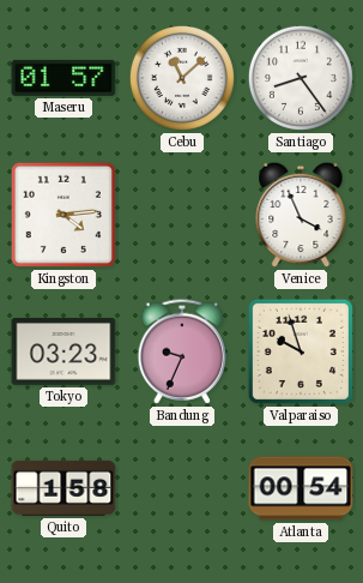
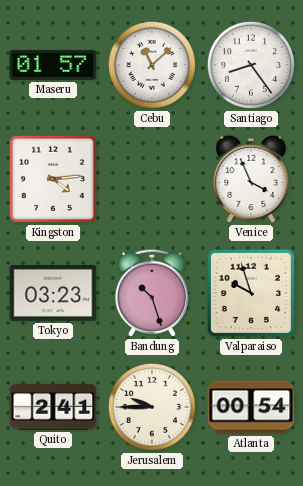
Bandung: 9:34 -> 10:27
Quito: 1:58 -> 2:41
Jerusalem: none -> 9:45
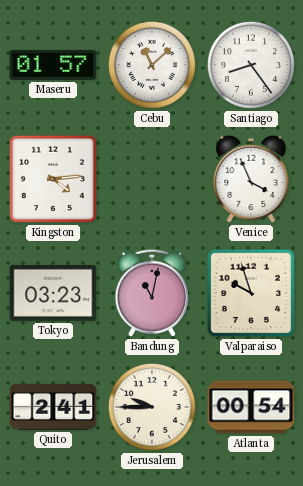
Bandung: 10:27 -> 11:02
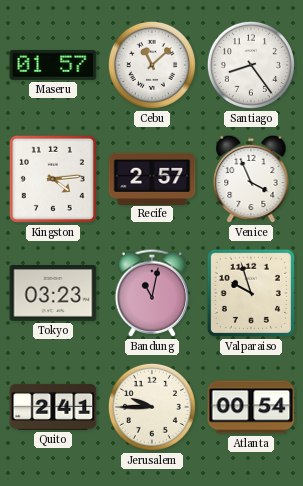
Recife: none -> 2:57
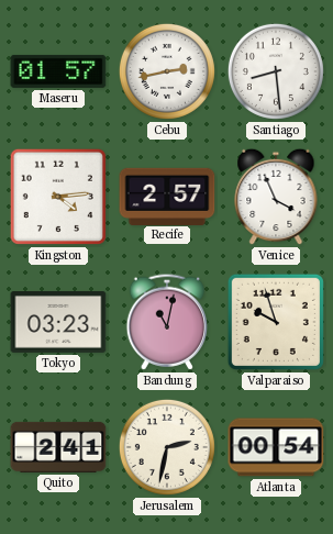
Cebu: 11:08 -> 2:43
Santiago: 8:24 -> 8:29
Jerusalem: 9:45 -> 2:32
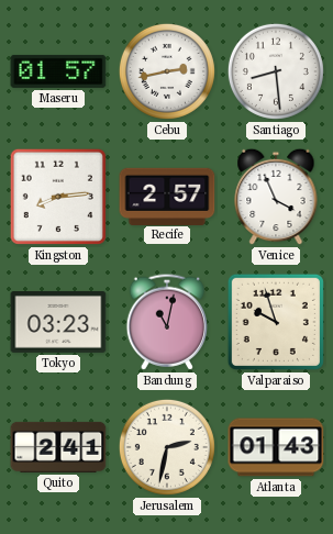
Kingston: 4:14 -> 8:14
Atlanta: 00:54 -> 01:43
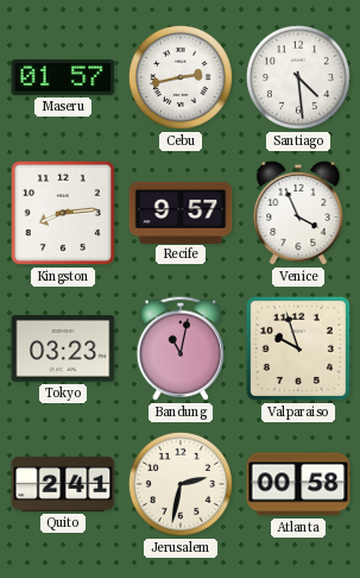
Santiago: 8:29 -> 4:29
Recife: 2:57 -> 9:57
Atlanta: 01:43 -> 00:58
